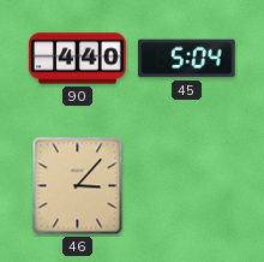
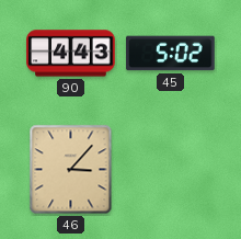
90: 4:40 -> 4:43
45: 5:04 -> 5:02
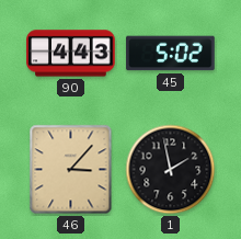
1: none -> 1:58
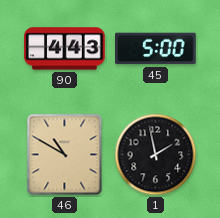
45: 5:02 -> 5:00
46: 3:07 -> 10:50
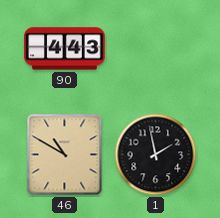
45: 5:00 -> none
